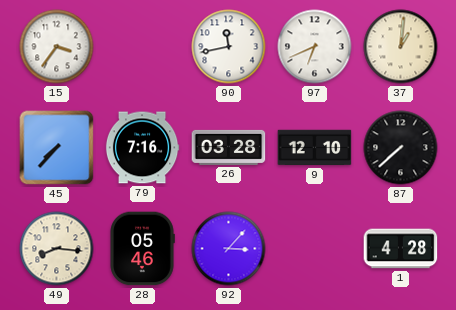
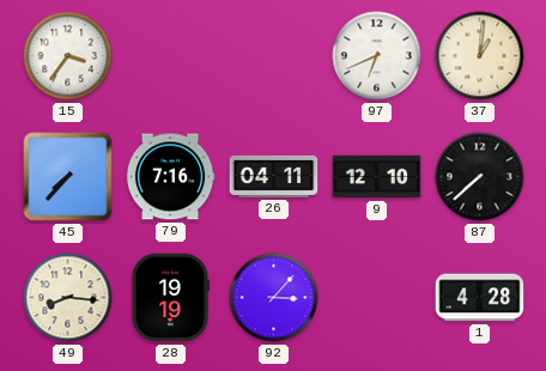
90: 11:43 -> none
26: 03:28 -> 04:11
28: 05:46 -> 19:19
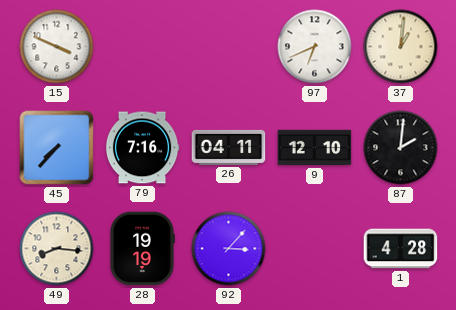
15: 3:36 -> 3:49
87: 7:38 -> 2:01
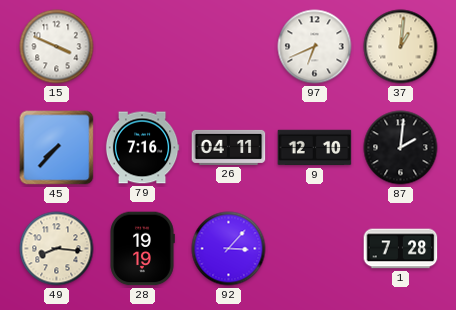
1: 4:28 -> 7:28
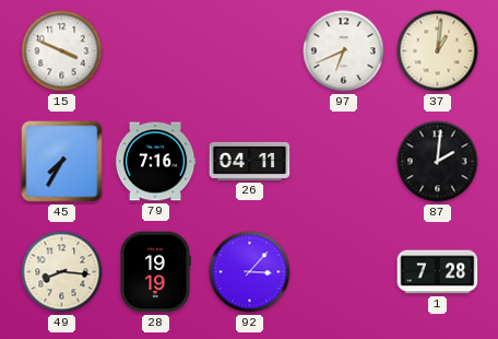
45: 7:37 -> 7:35
9: 12:10 -> none
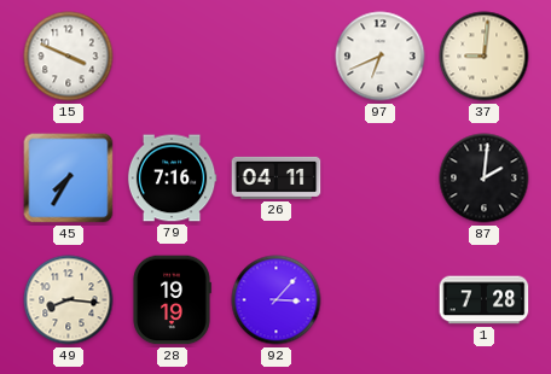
37: 1:01 -> 9:01
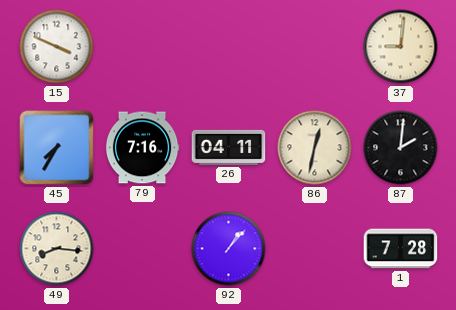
97: 6:41 -> none
86: none -> 12:32
28: 19:19 -> none
92: 3:07 -> 1:07
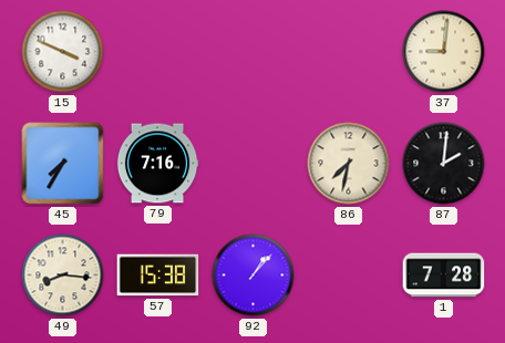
26: 04:11 -> none
86: 12:32 -> 7:32
57: none -> 15:38
